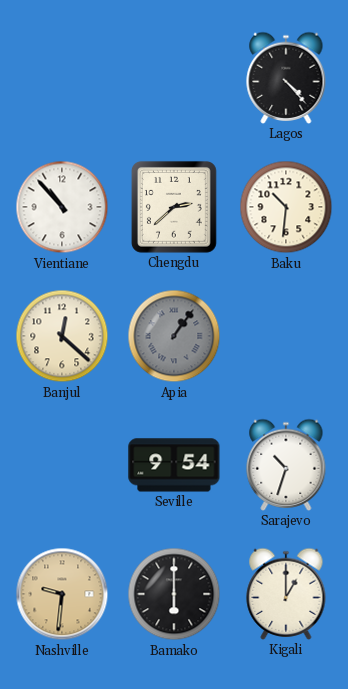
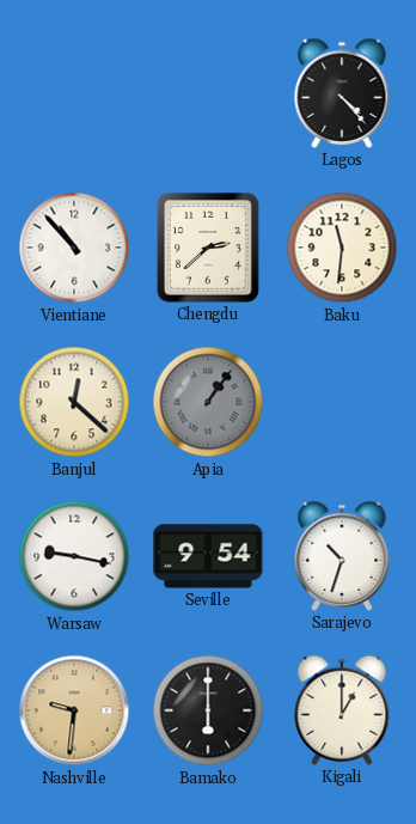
Baku: 10:31 -> 11:31
Warsaw: none -> 9:17
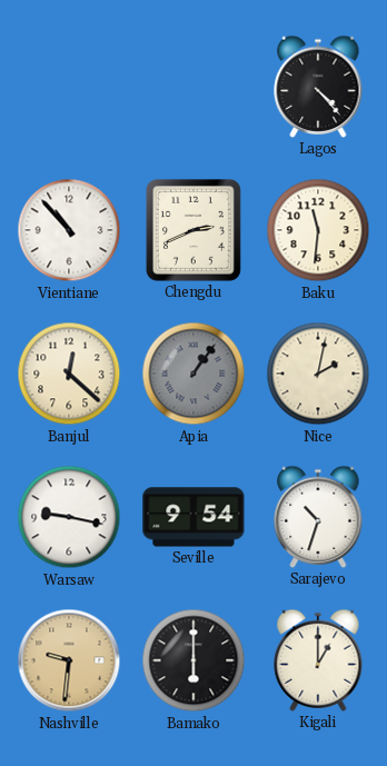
Chengdu: 2:38 -> 2:41
Nice: none -> 2:02
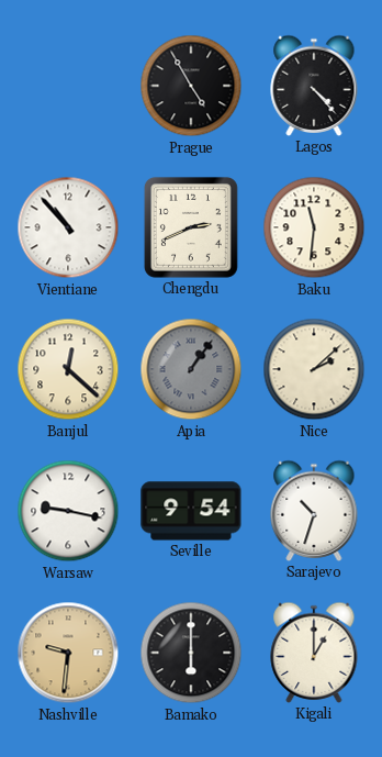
Prague: none -> 4:55
Nice: 2:02 -> 2:08
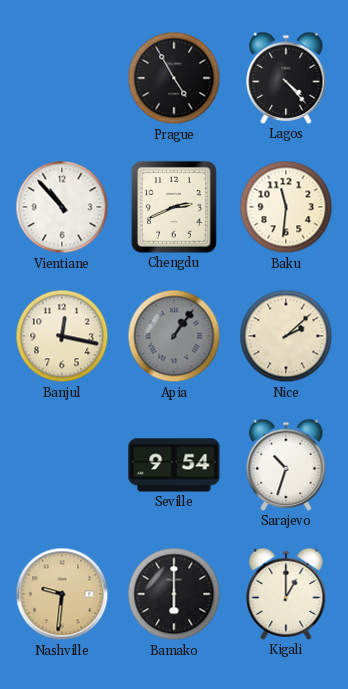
Banjul: 12:22 -> 12:17
Warsaw: 9:17 -> none
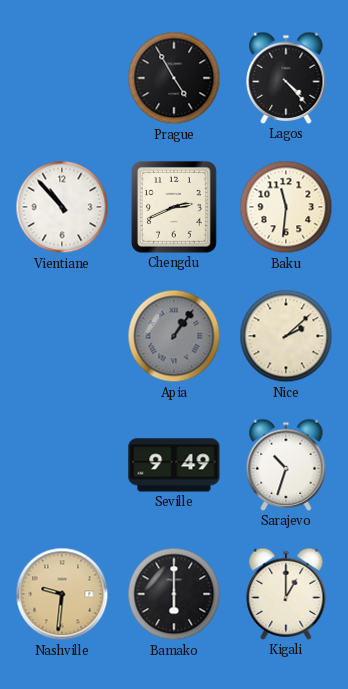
Banjul: 12:17 -> none
Seville: 9:54 -> 9:49
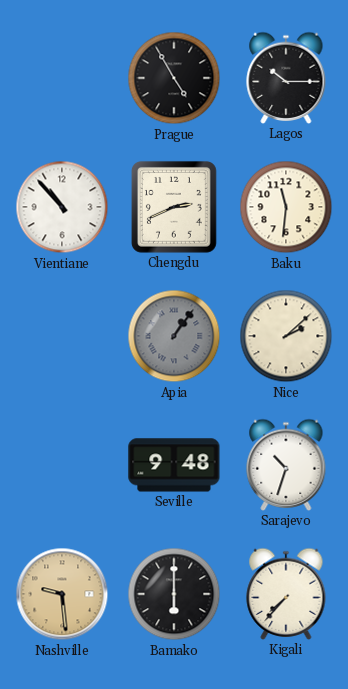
Lagos: 4:23 -> 10:15
Seville: 9:49 -> 9:48
Nashville: 9:31 -> 9:29
Kigali: 1:00 -> 7:37
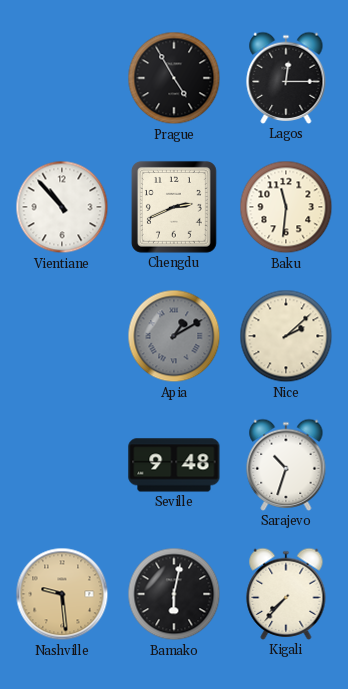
Lagos: 10:15 -> 12:15
Apia: 1:06 -> 1:10
Bamako: 6:00 -> 6:02
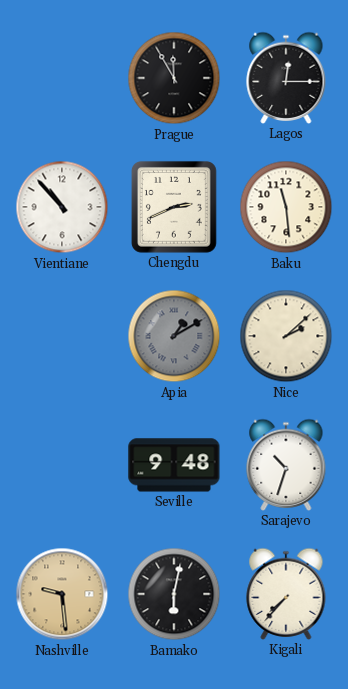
Prague: 4:55 -> 11:55
Baku: 11:31 -> 11:29
